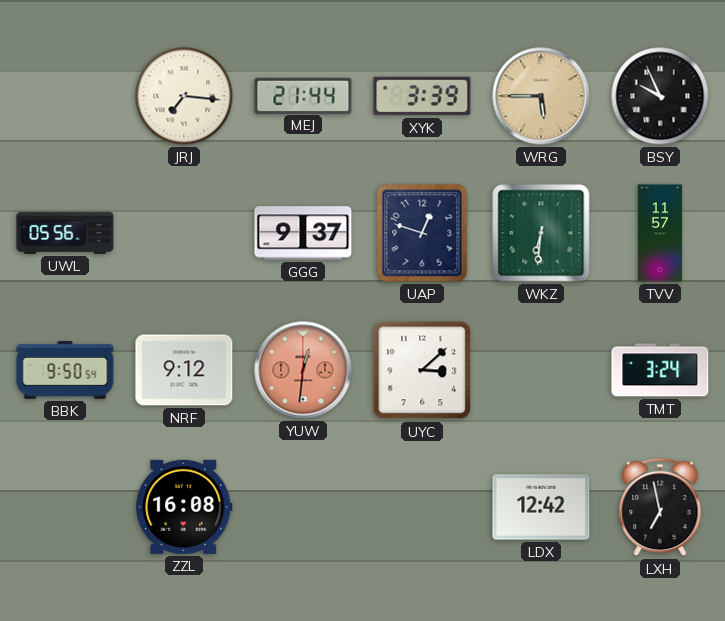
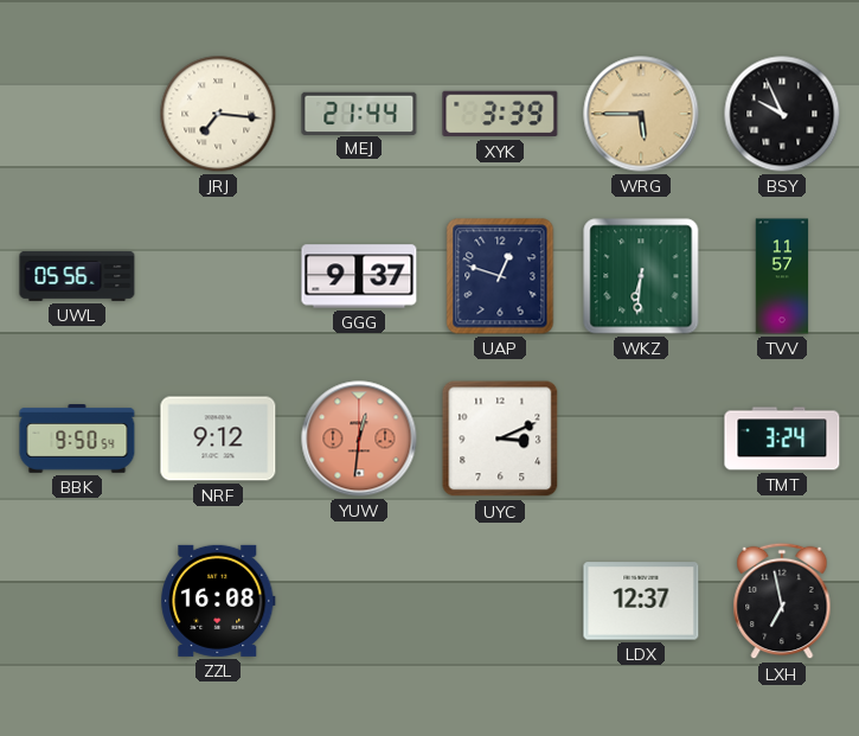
UYC: 3:08 -> 3:11
LDX: 12:42 -> 12:37
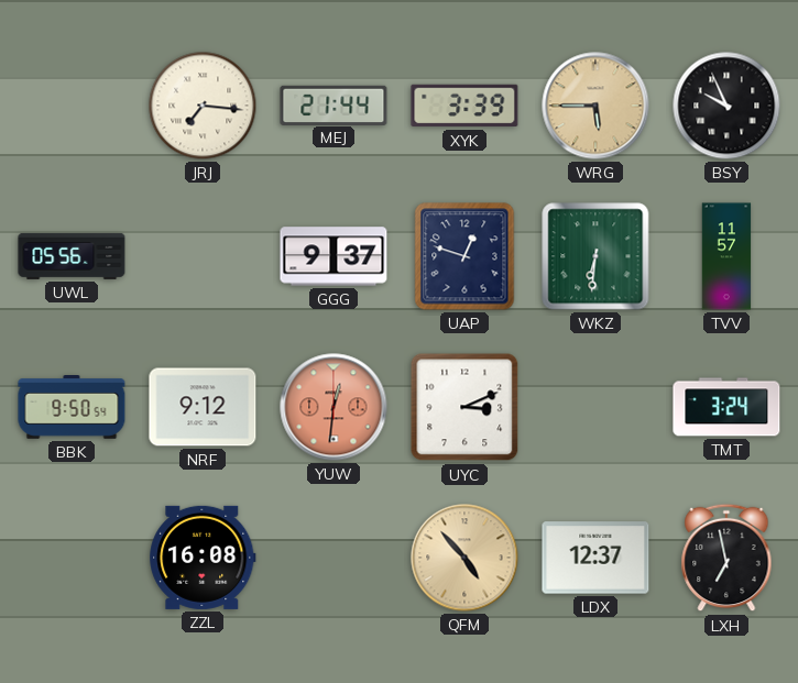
QFM: none -> 4:53
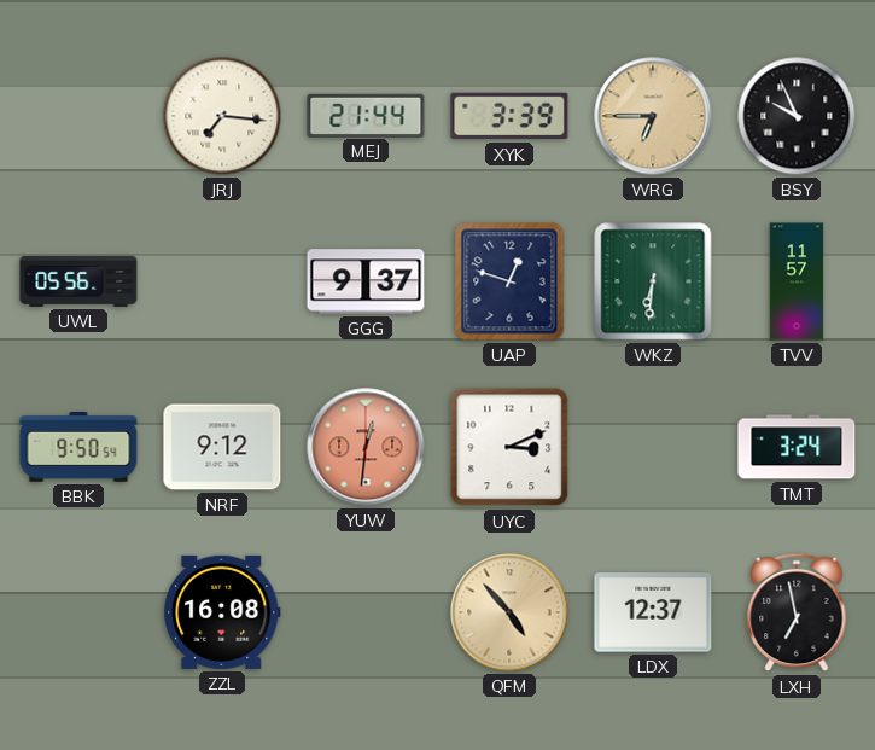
WRG: 5:45 -> 6:45
